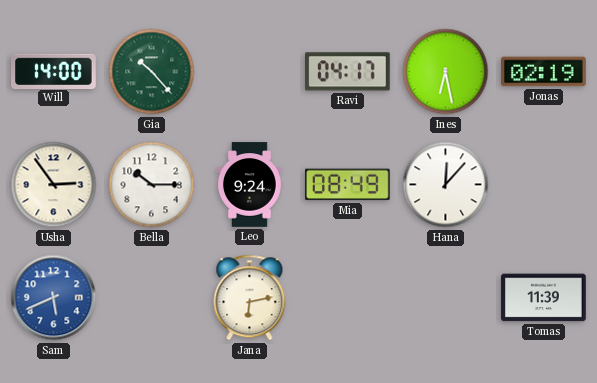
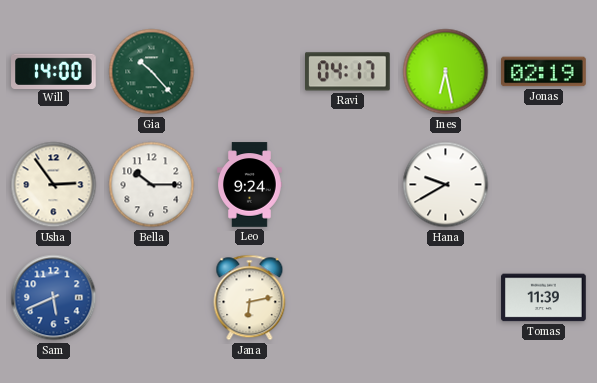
Mia: 08:49 -> none
Hana: 12:07 -> 9:40
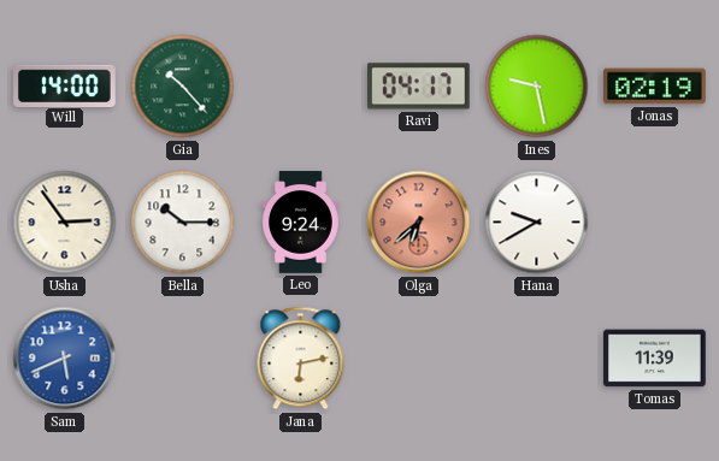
Ines: 6:28 -> 9:28
Olga: none -> 6:38
